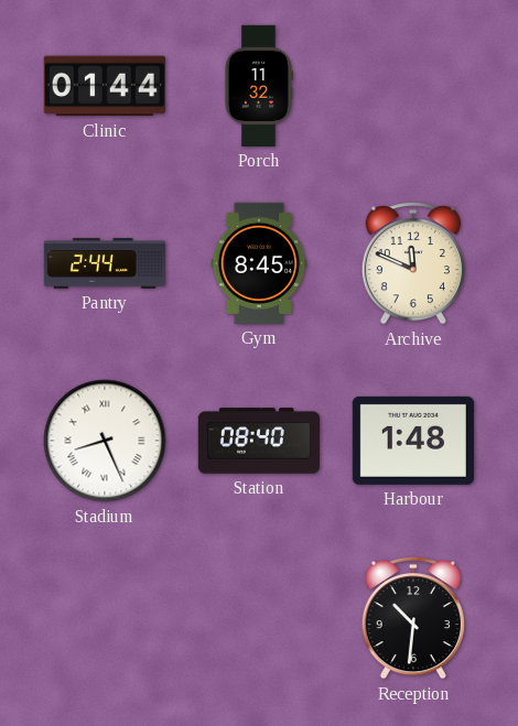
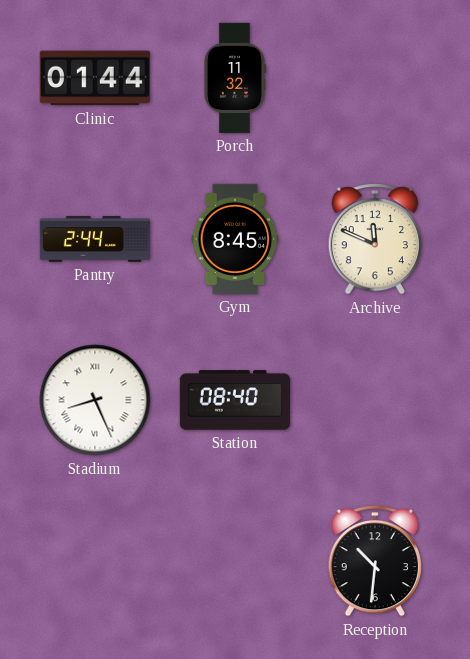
Harbour: 1:48 -> none
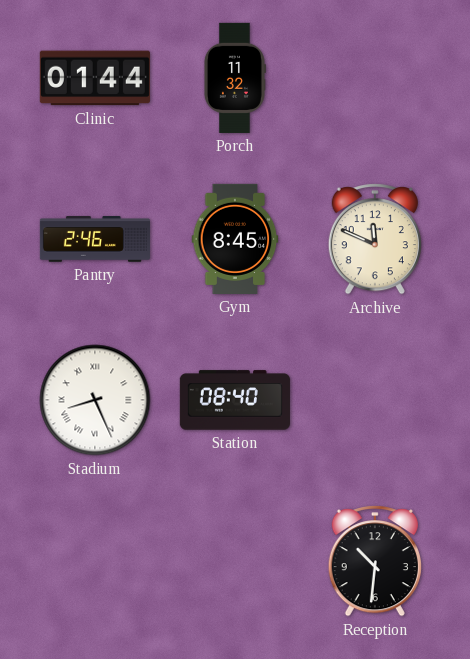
Pantry: 2:44 -> 2:46
